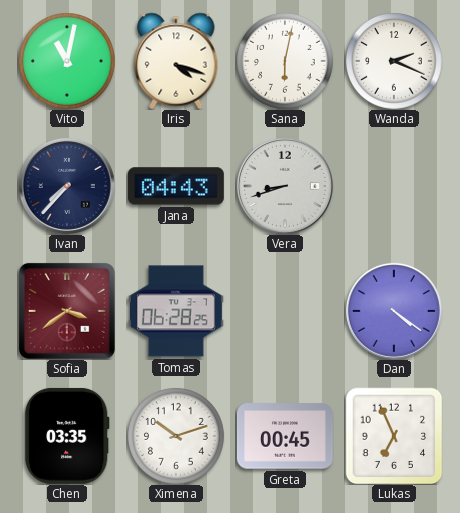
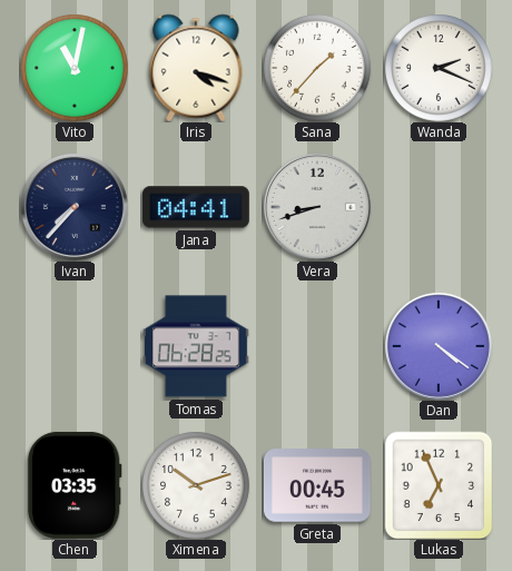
Sana: 6:02 -> 1:37
Jana: 04:43 -> 04:41
Sofia: 3:39 -> none
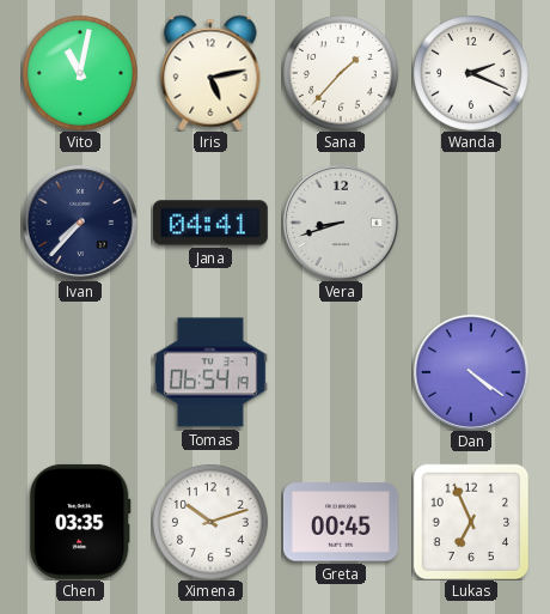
Iris: 4:18 -> 5:13
Tomas: 06:28 -> 06:54
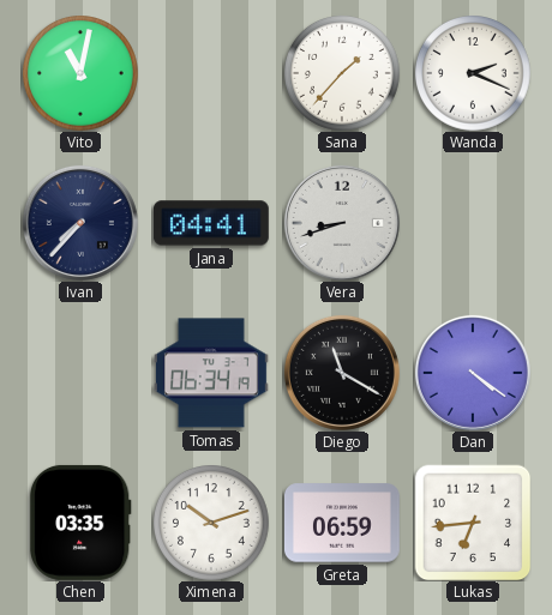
Iris: 5:13 -> none
Tomas: 06:54 -> 06:34
Diego: none -> 11:20
Greta: 00:45 -> 06:59
Lukas: 6:56 -> 6:44
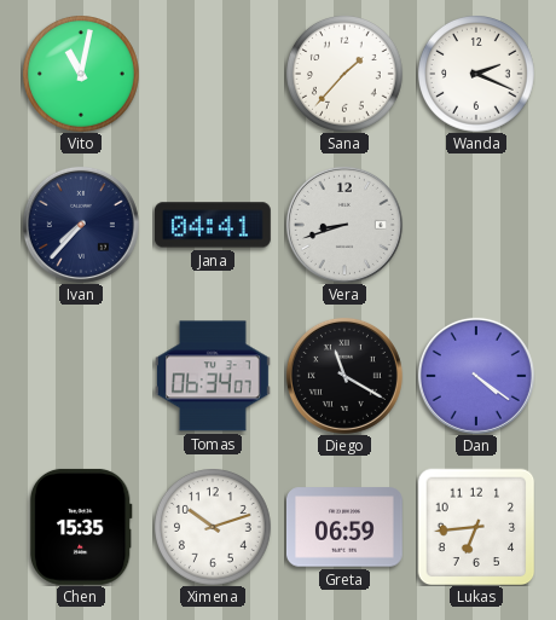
Tomas: 06:34:19 -> 06:34:07
Chen: 03:35 -> 15:35
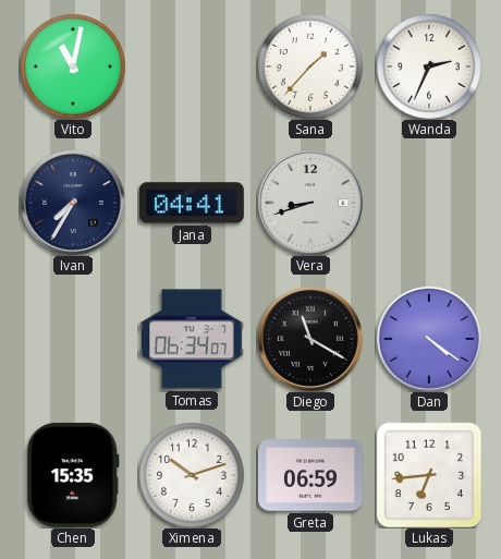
Wanda: 2:19 -> 2:34
Ivan: 7:37 -> 7:35
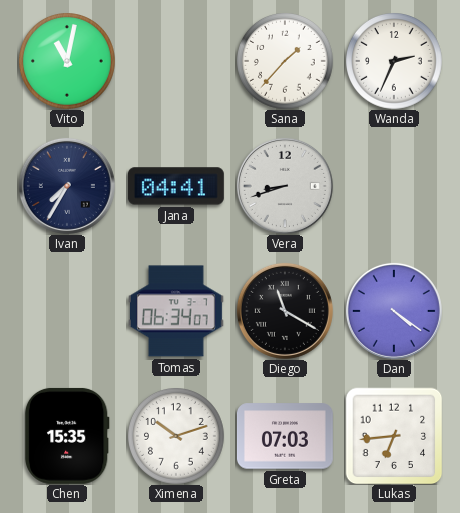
Greta: 06:59 -> 07:03
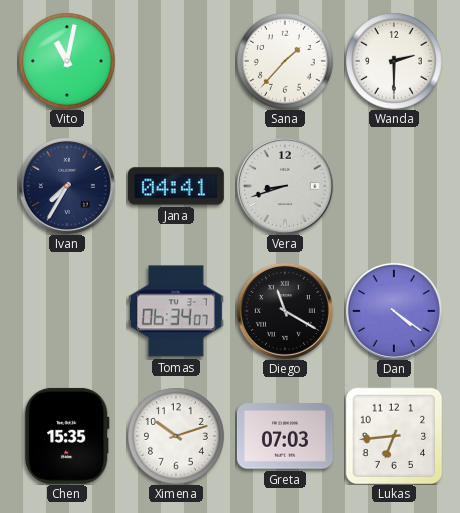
Wanda: 2:34 -> 2:30
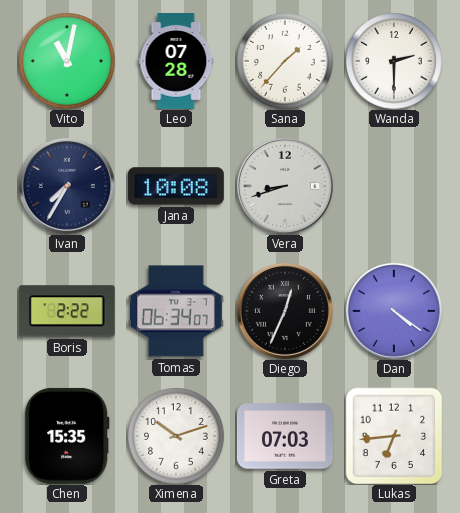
Leo: none -> 07:28
Jana: 04:41 -> 10:08
Boris: none -> 2:22
Diego: 11:20 -> 12:34
